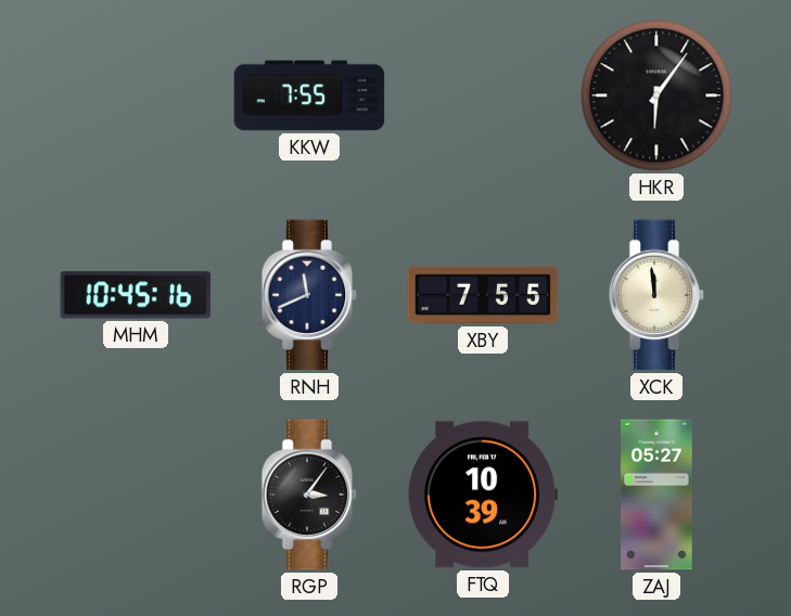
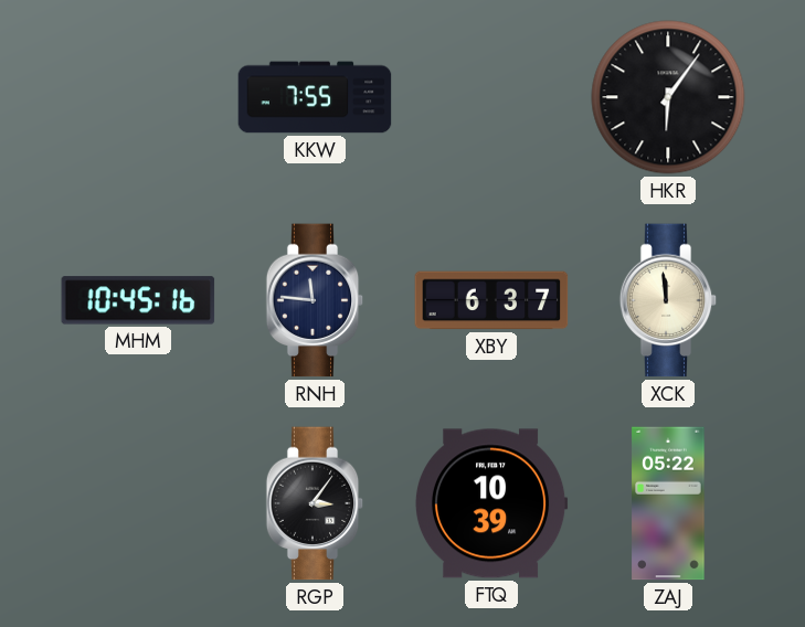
RNH: 11:41 -> 11:46
XBY: 7:55 -> 6:37
ZAJ: 05:27 -> 05:22
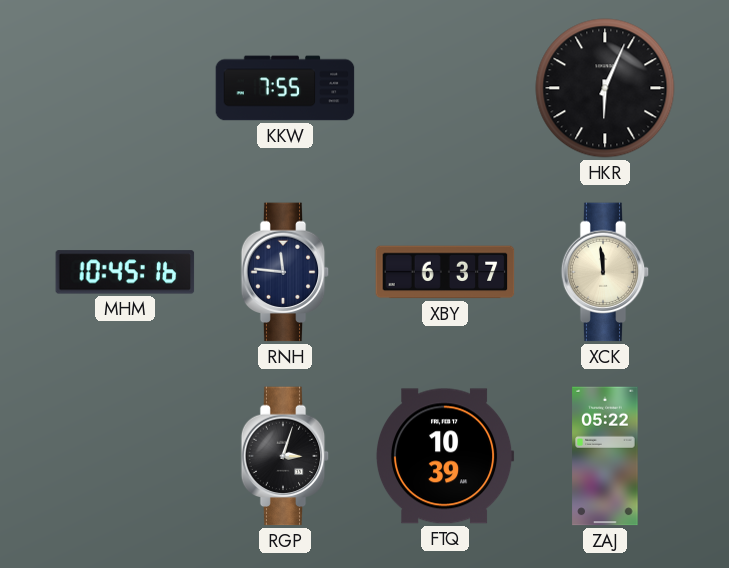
HKR: 6:06 -> 6:04
RGP: 3:06 -> 3:03
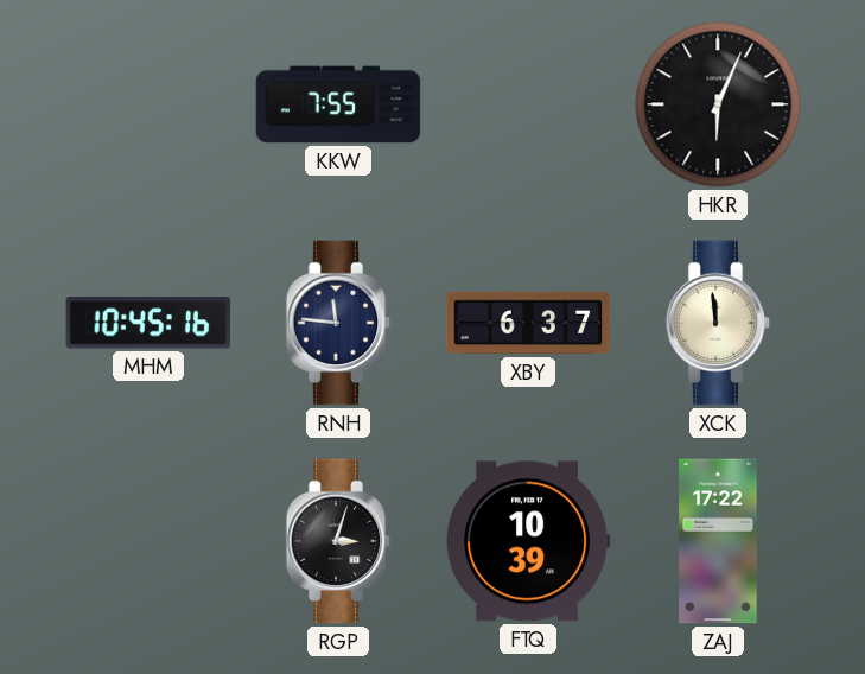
ZAJ: 05:22 -> 17:22
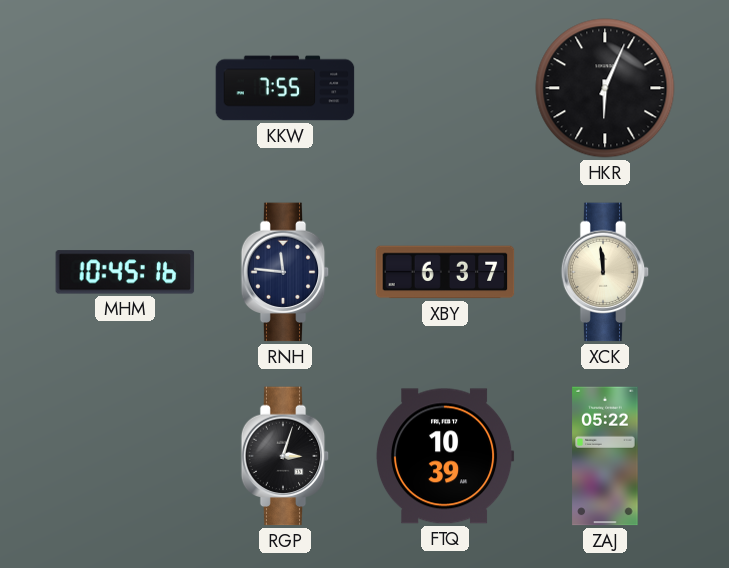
ZAJ: 17:22 -> 05:22
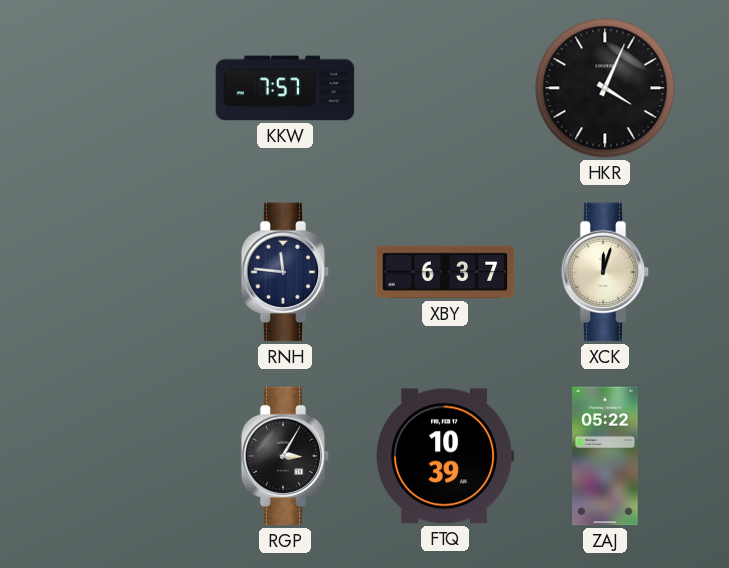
KKW: 7:55 -> 7:57
HKR: 6:04 -> 4:04
MHM: 10:45 -> none
XCK: 11:59 -> 12:03
RGP: 3:03 -> 3:05
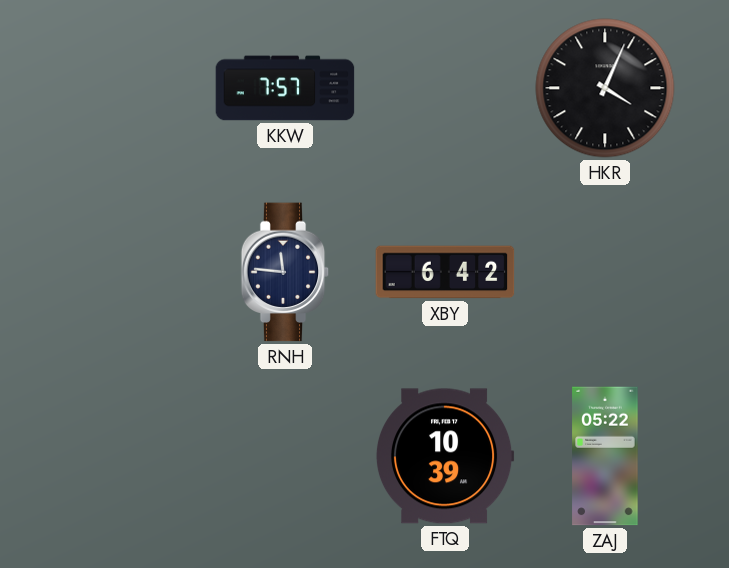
XBY: 6:37 -> 6:42
XCK: 12:03 -> none
RGP: 3:05 -> none
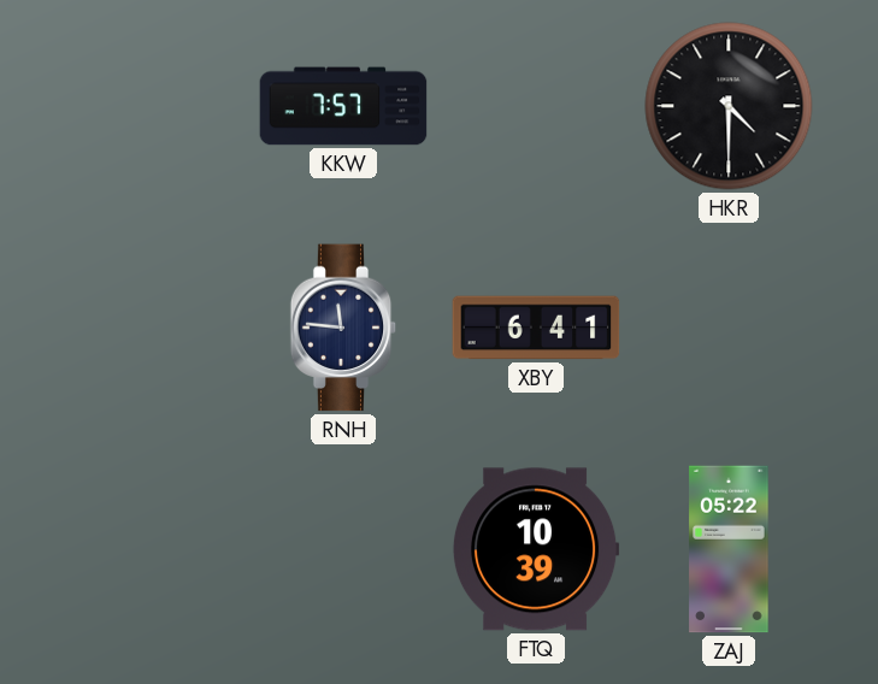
HKR: 4:04 -> 4:30
XBY: 6:42 -> 6:41
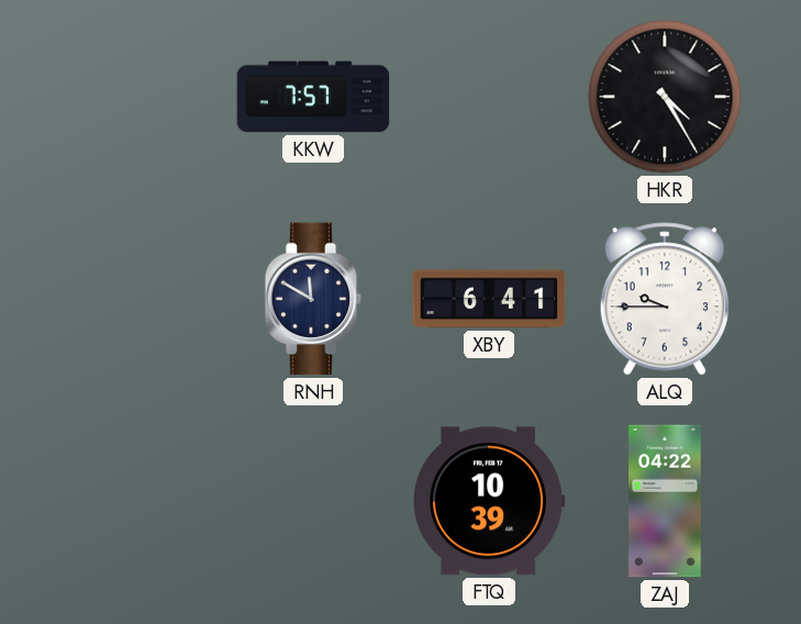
HKR: 4:30 -> 4:25
RNH: 11:46 -> 11:50
ALQ: none -> 9:45
ZAJ: 05:22 -> 04:22
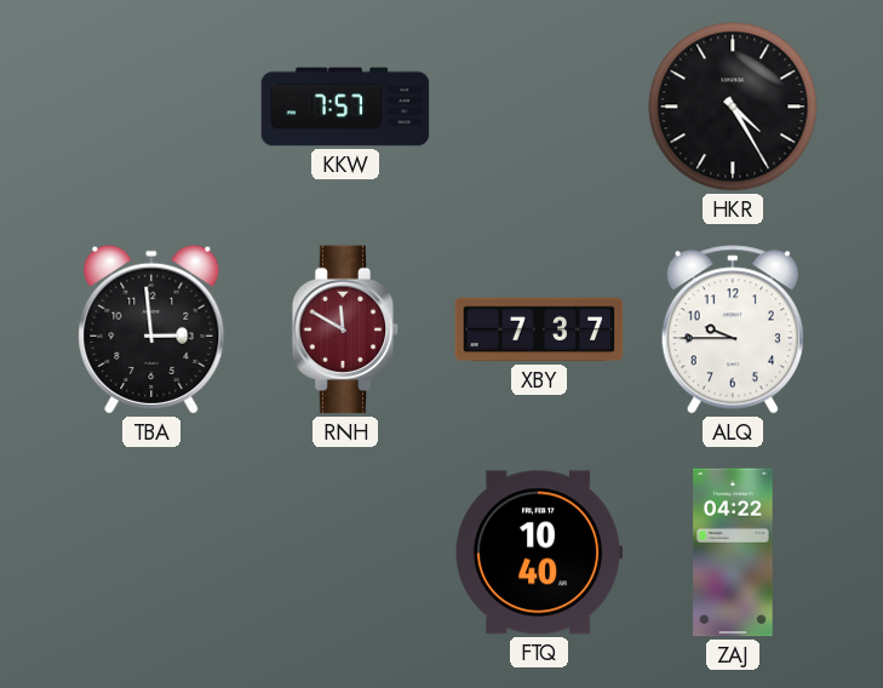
TBA: none -> 2:59
RNH dial: navy -> burgundy
XBY: 6:41 -> 7:37
FTQ: 10:39 -> 10:40
